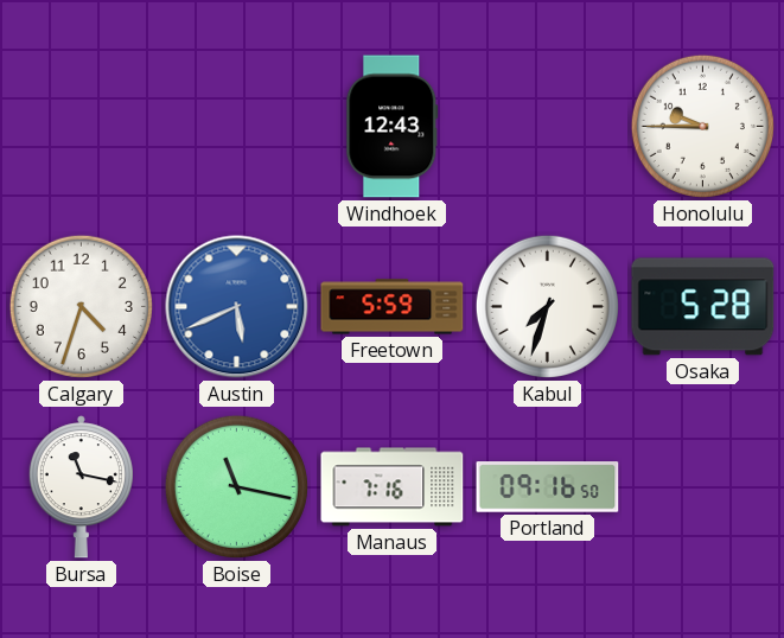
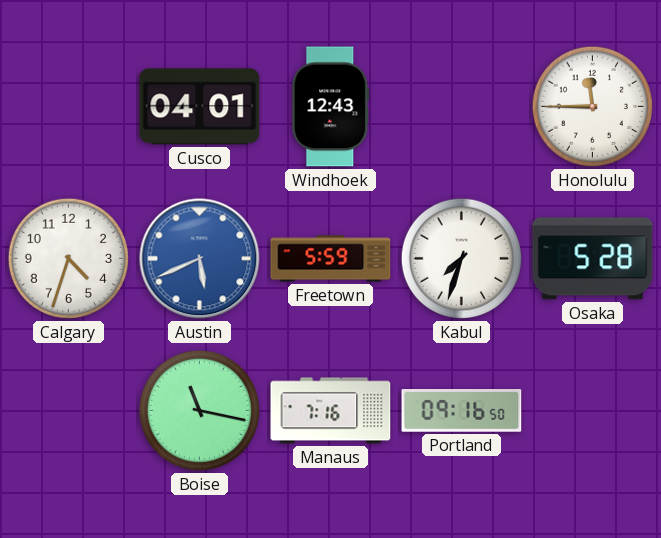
Cusco: none -> 04:01
Honolulu: 9:45 -> 11:45
Bursa: 11:17 -> none
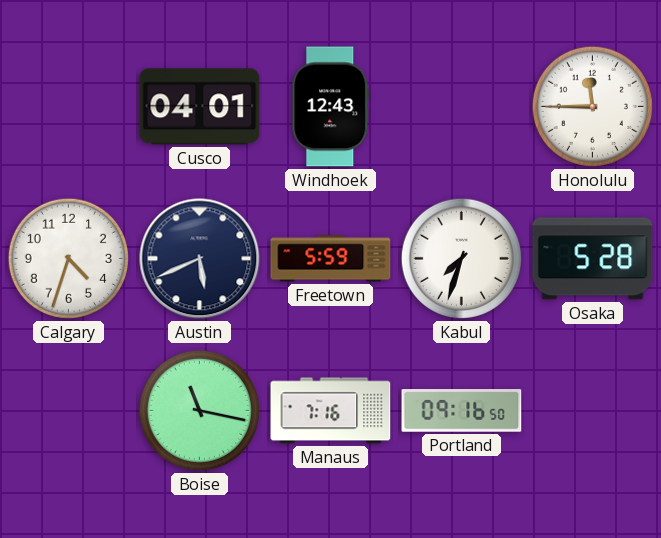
Austin dial: blue -> navy
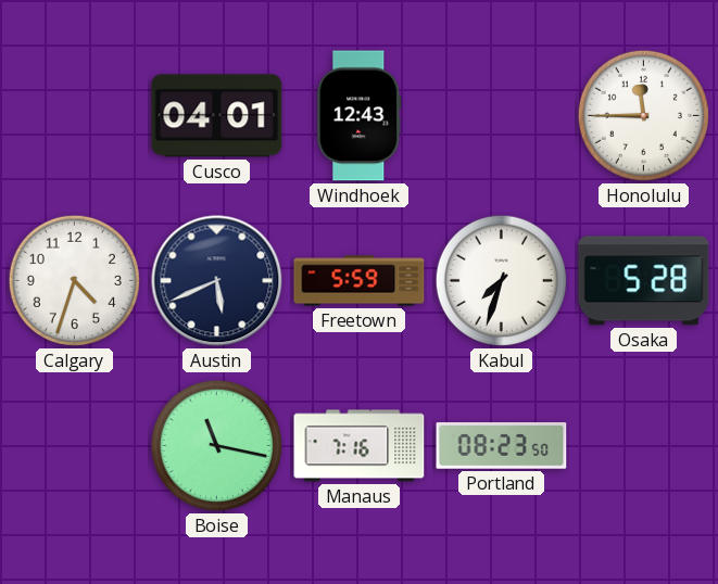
Portland: 09:16 -> 08:23
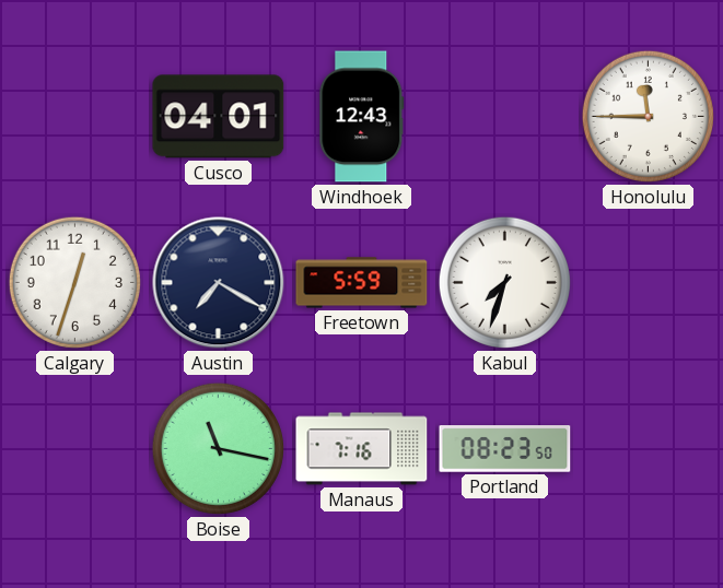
Calgary: 4:33 -> 12:33
Austin: 5:41 -> 7:20
Osaka: 5:28 -> none
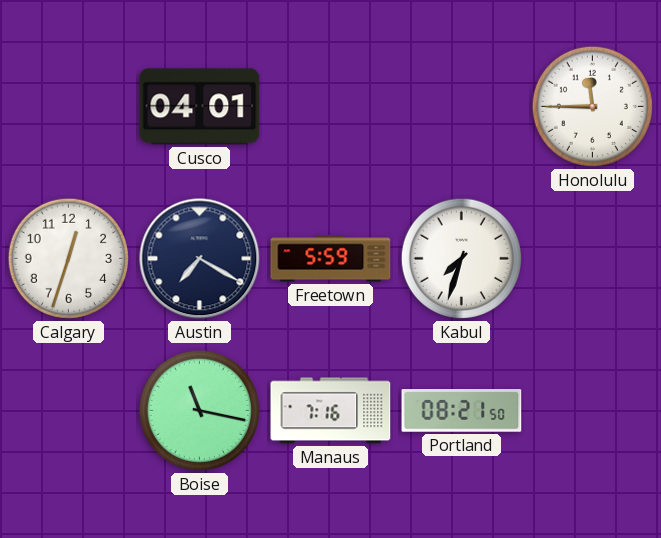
Windhoek: 12:43 -> none
Portland: 08:23 -> 08:21
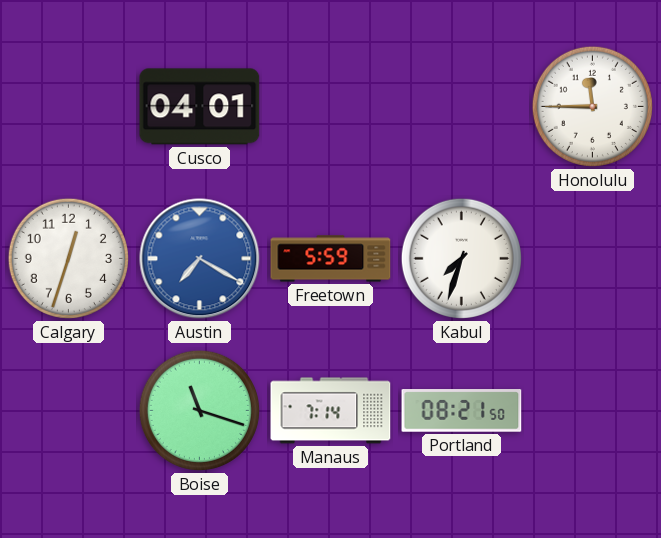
Austin dial: navy -> blue
Boise: 11:17 -> 11:18
Manaus: 7:16 -> 7:14
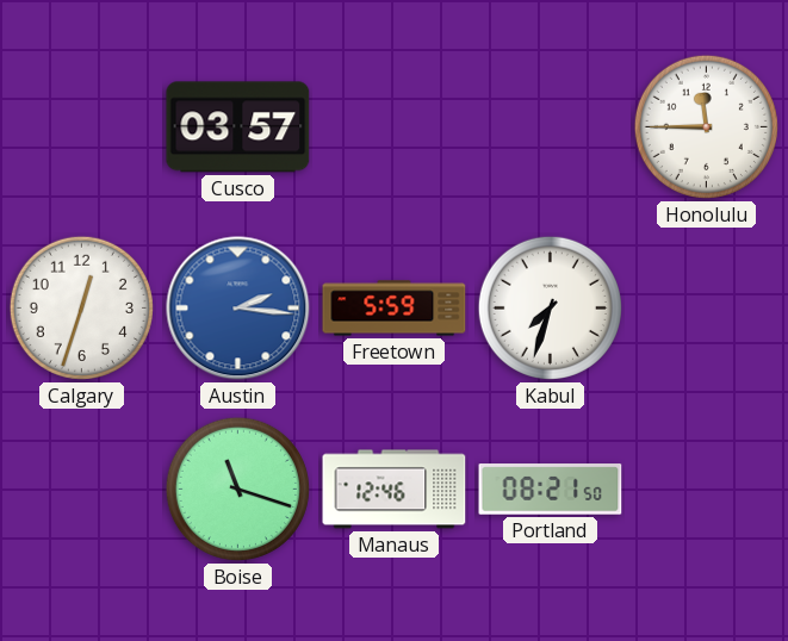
Cusco: 04:01 -> 03:57
Austin: 7:20 -> 2:16
Manaus: 7:14 -> 12:46
